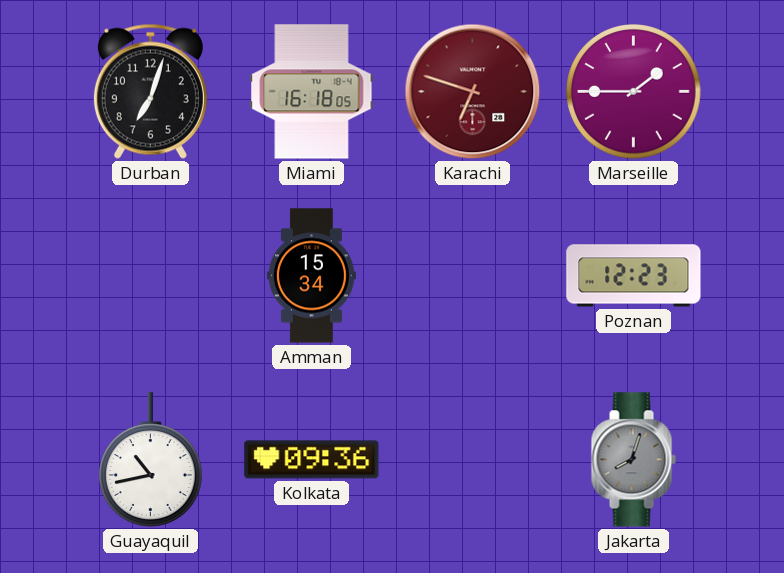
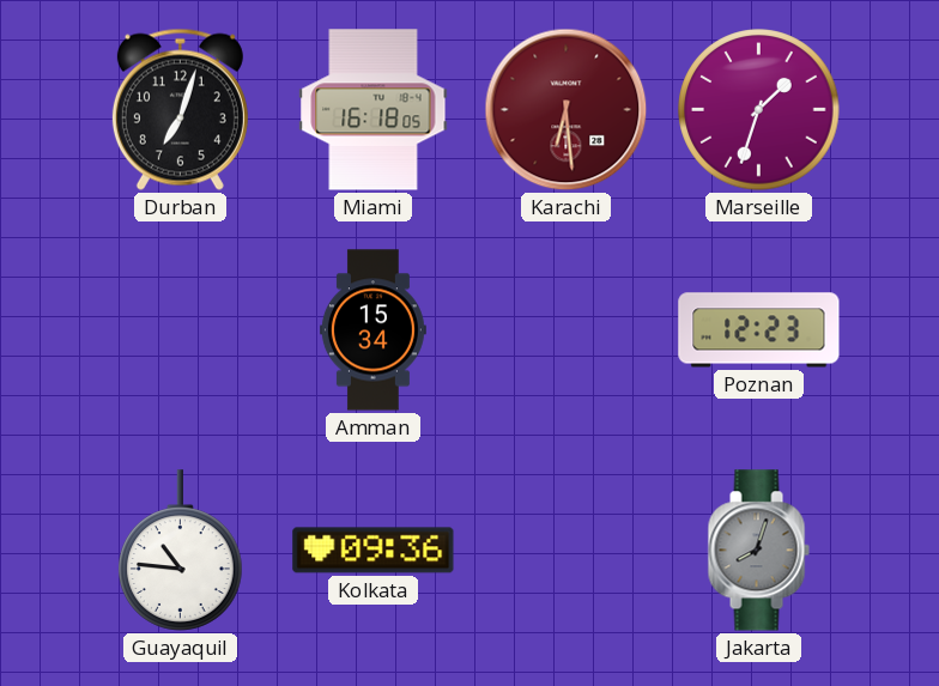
Karachi: 6:48 -> 6:29
Marseille: 1:45 -> 1:33
Guayaquil: 10:43 -> 10:46
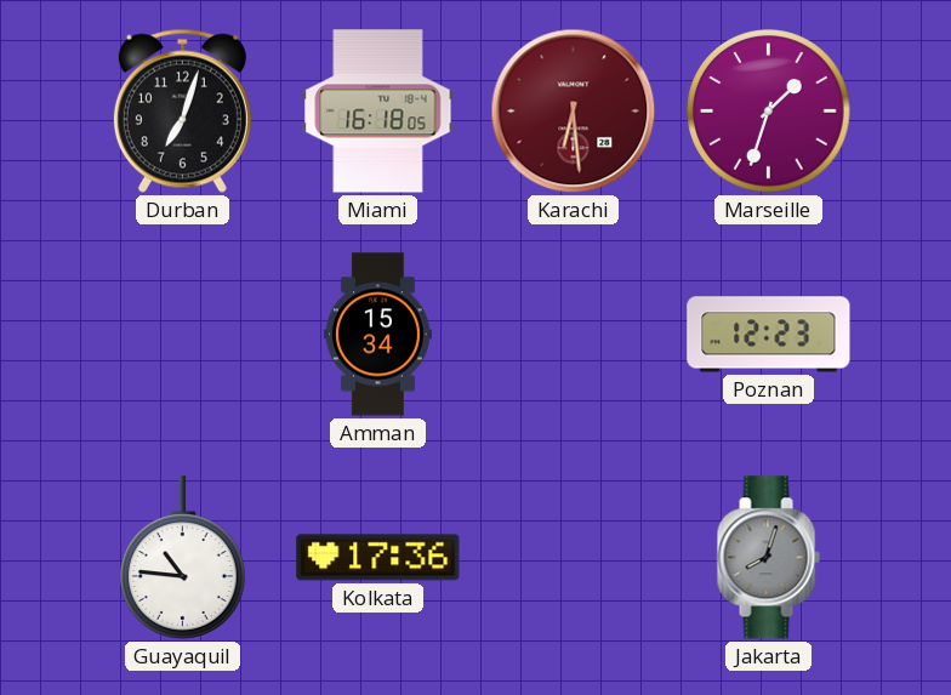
Kolkata: 09:36 -> 17:36
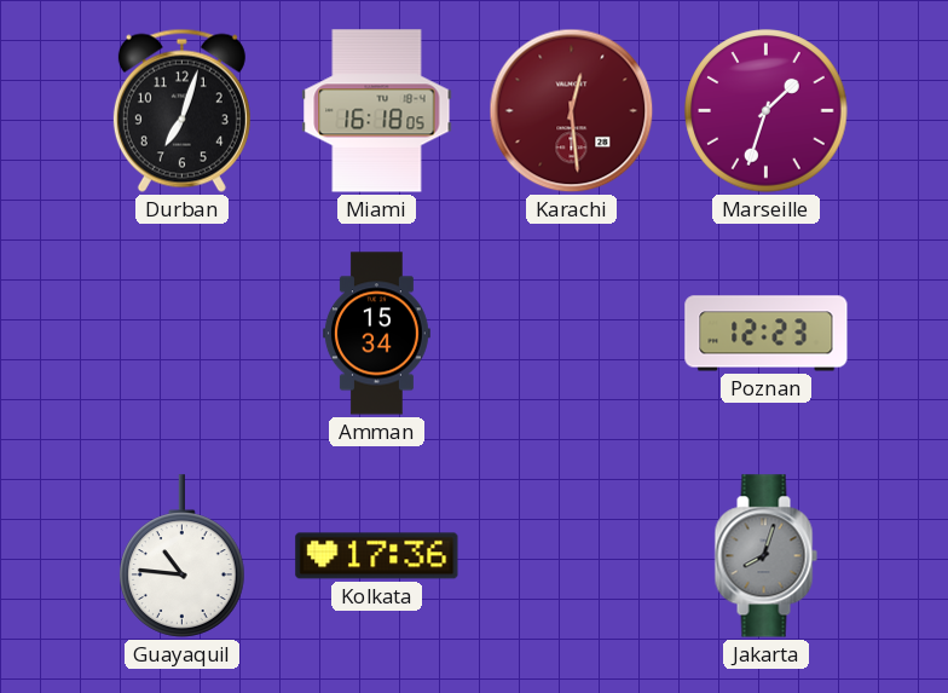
Karachi: 6:29 -> 12:29
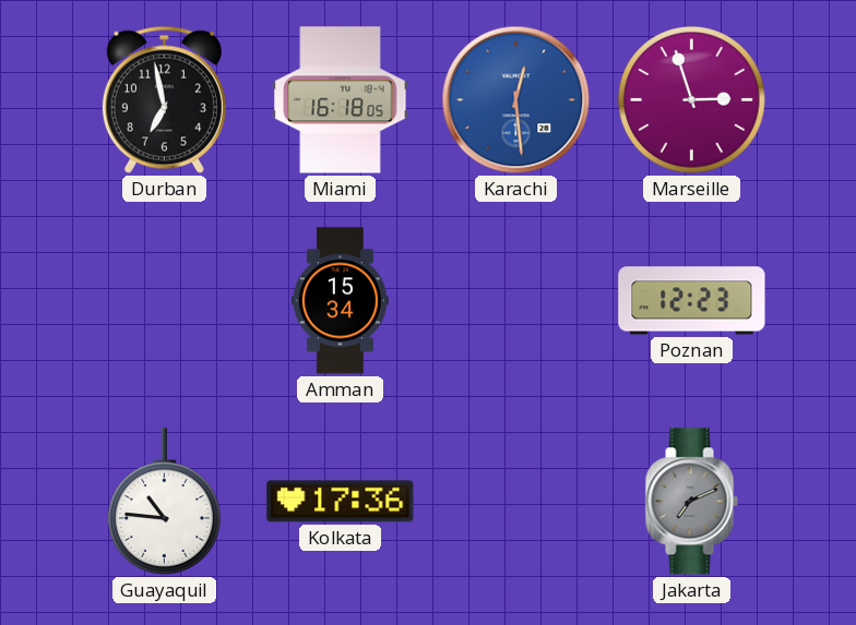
Durban: 7:03 -> 6:58
Karachi dial: burgundy -> blue
Marseille: 1:33 -> 2:57
Jakarta: 8:03 -> 7:11
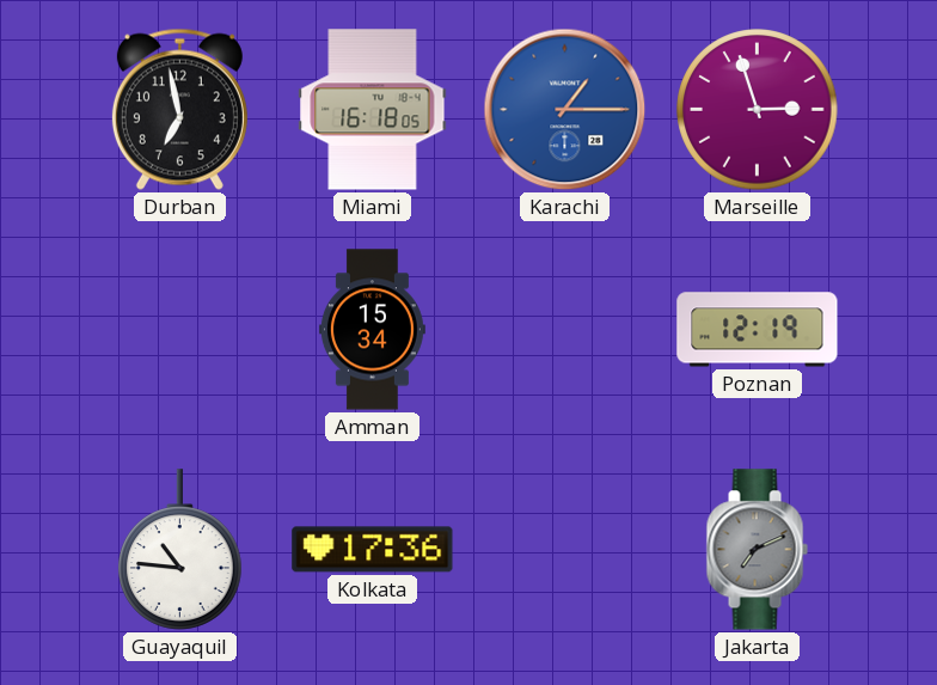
Karachi: 12:29 -> 1:15
Poznan: 12:23 -> 12:19
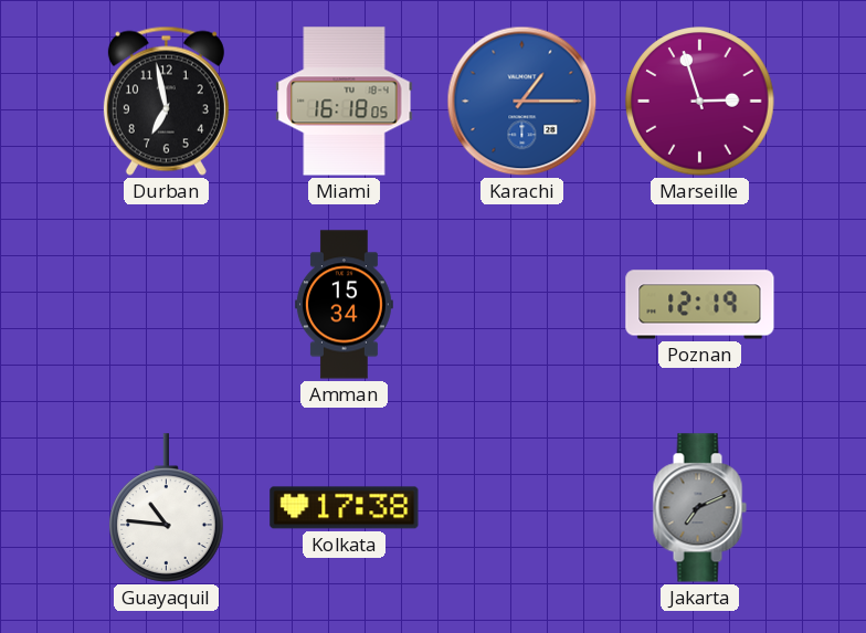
Kolkata: 17:36 -> 17:38
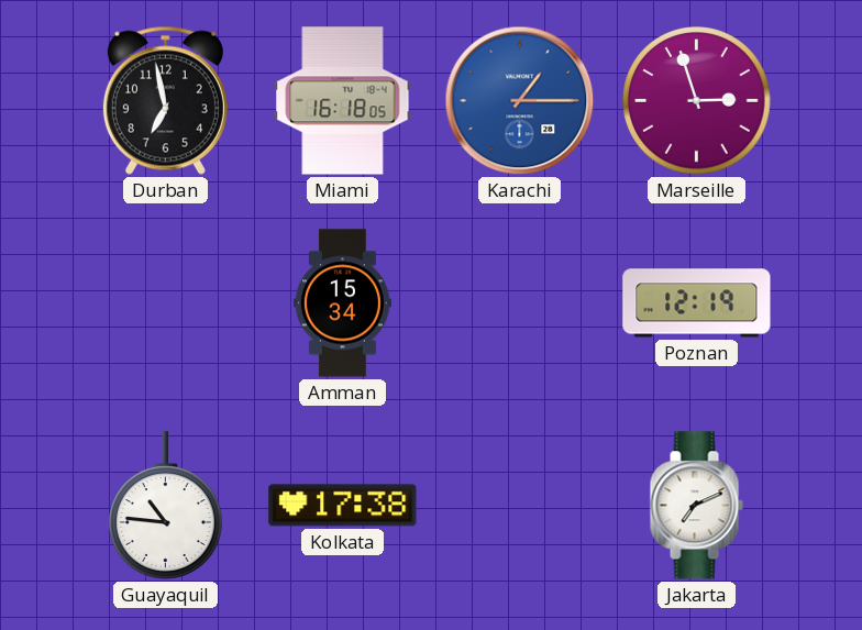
Jakarta dial: grey -> white
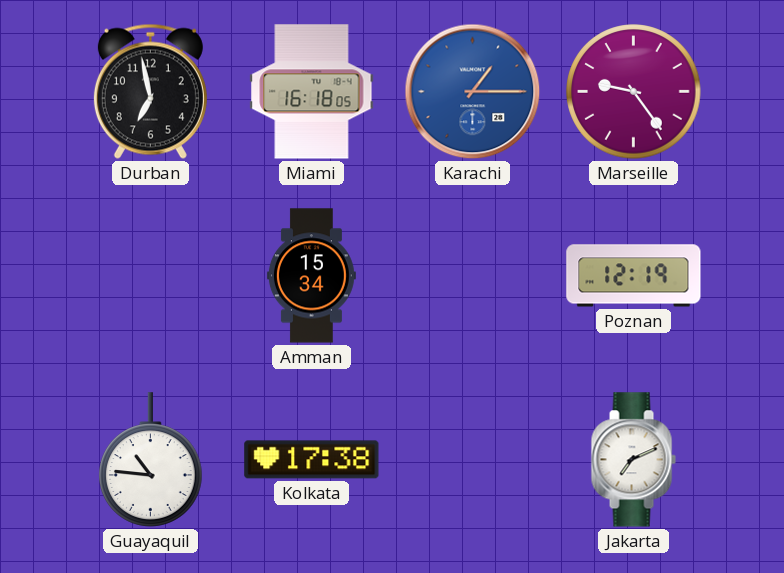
Marseille: 2:57 -> 9:24
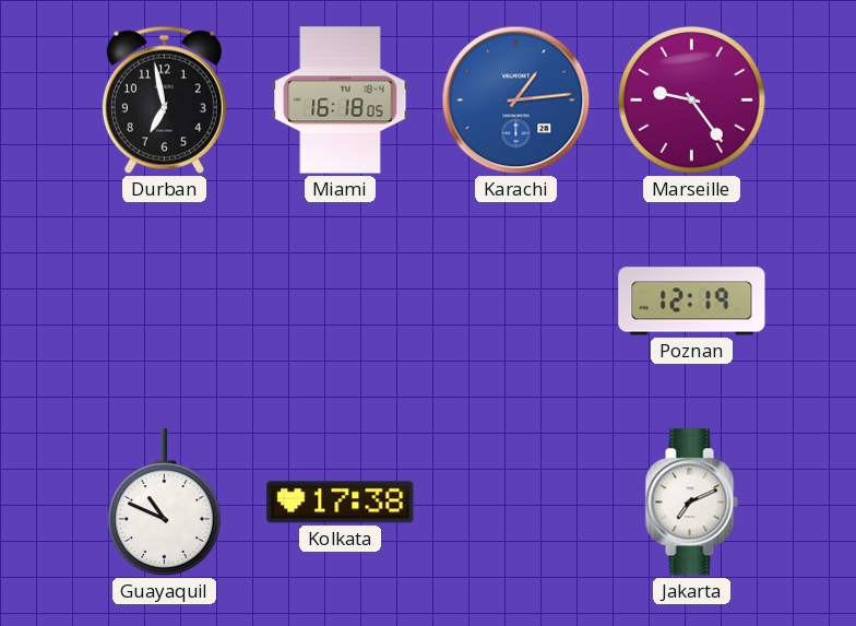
Karachi: 1:15 -> 1:14
Amman: 15:34 -> none
Guayaquil: 10:46 -> 10:49
